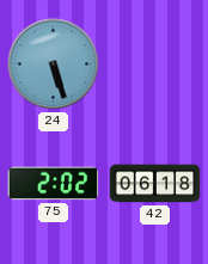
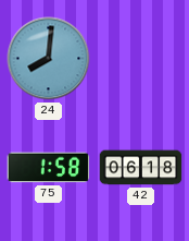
24: 5:27 -> 8:01
75: 2:02 -> 1:58
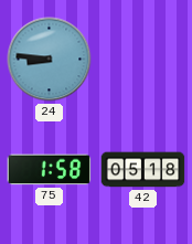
24: 8:01 -> 8:46
42: 06:18 -> 05:18
